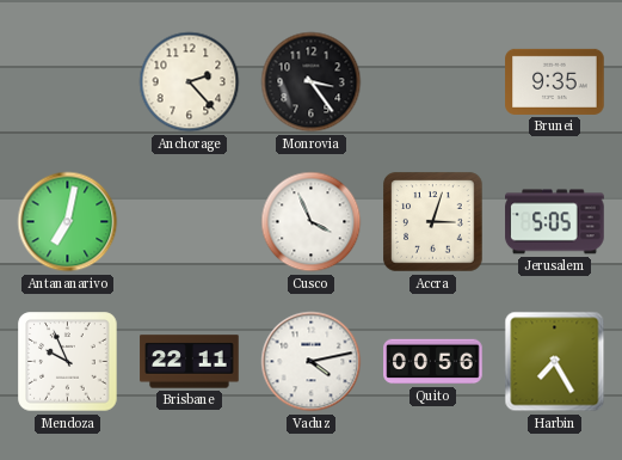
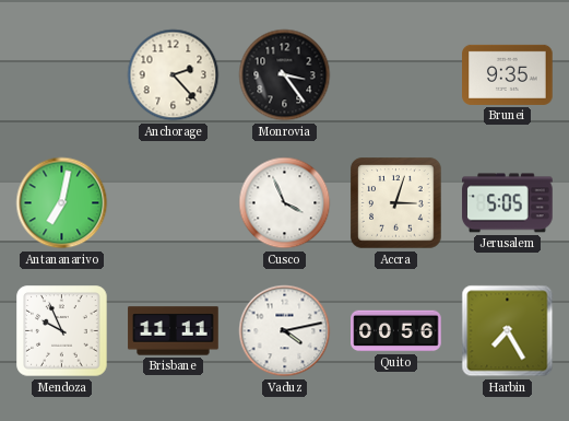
Brisbane: 22:11 -> 11:11
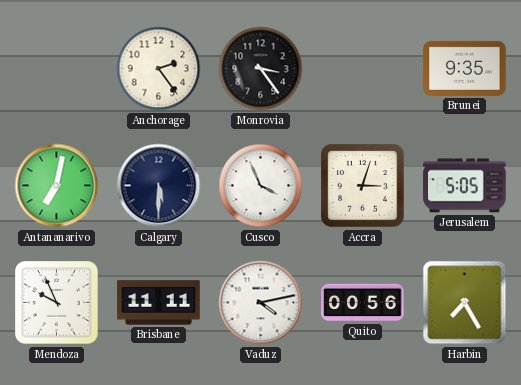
Anchorage: 2:23 -> 2:24
Calgary: none -> 5:30
